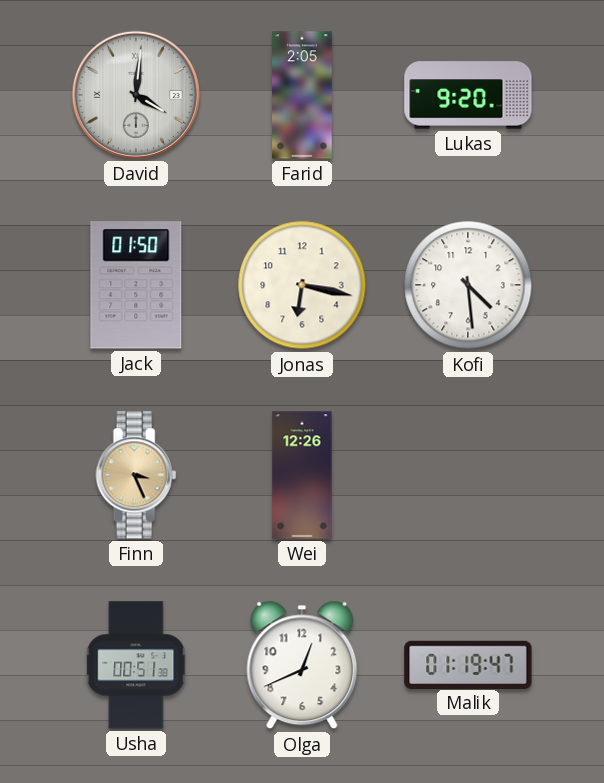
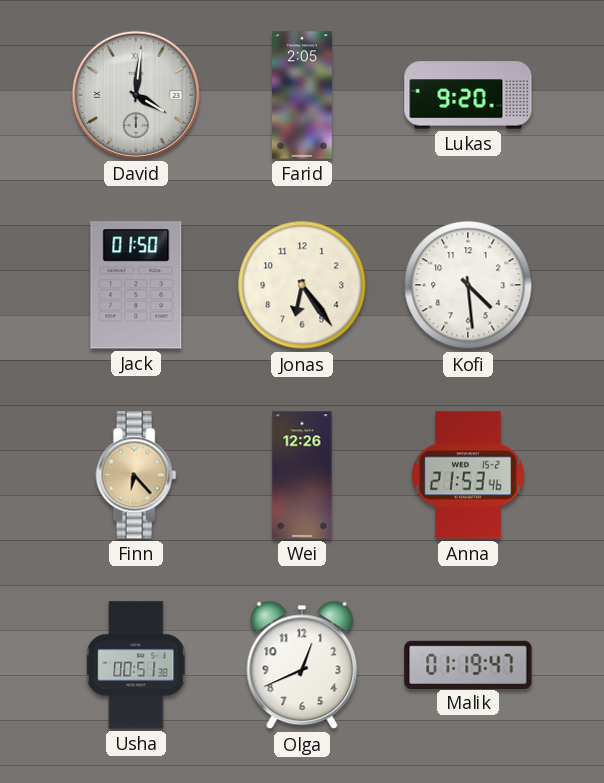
Jonas: 6:17 -> 6:24
Finn: 3:26 -> 6:23
Anna: none -> 21:53
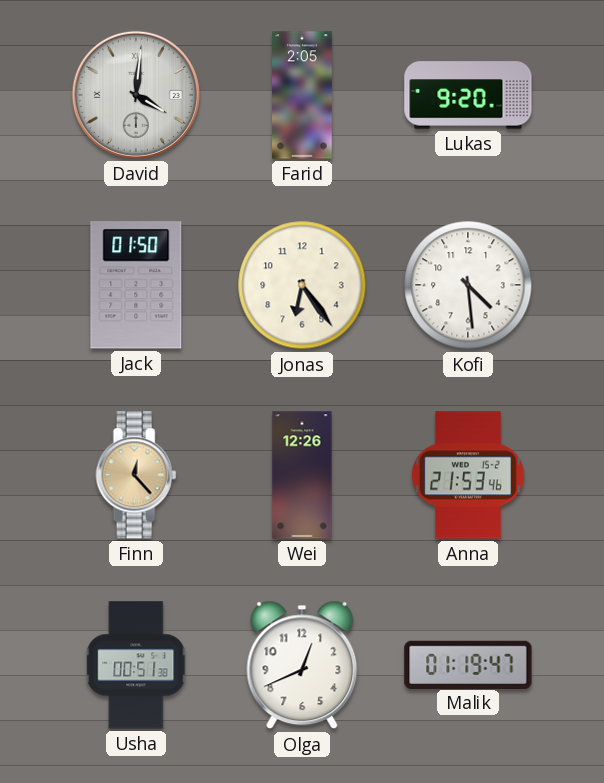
Finn: 6:23 -> 12:23
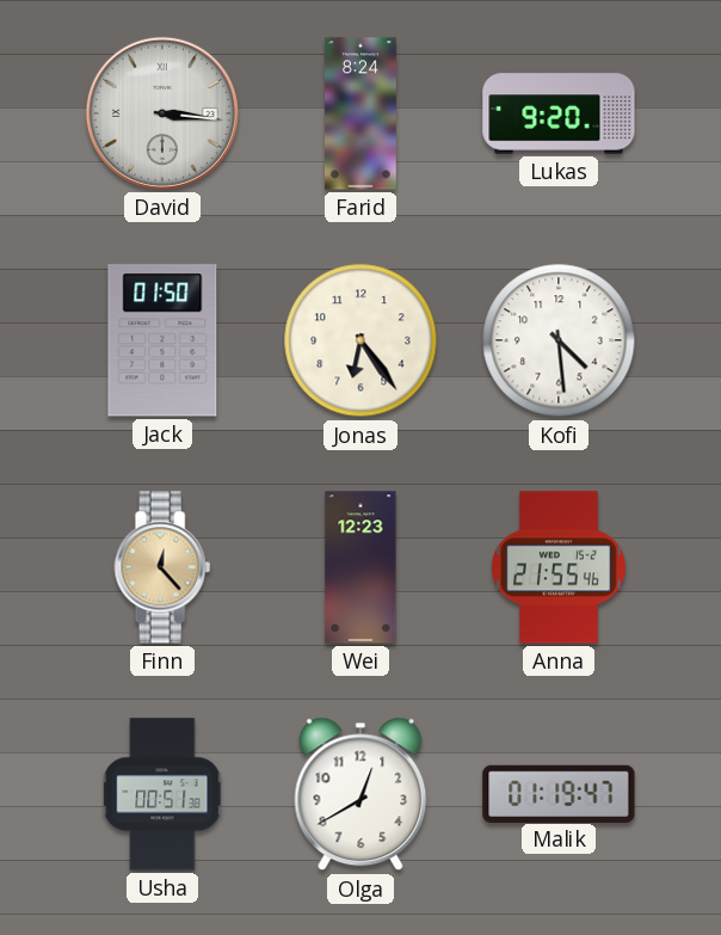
David: 4:01 -> 3:16
Farid: 2:05 -> 8:24
Wei: 12:26 -> 12:23
Anna: 21:53 -> 21:55
Olga: 12:41 -> 12:40
